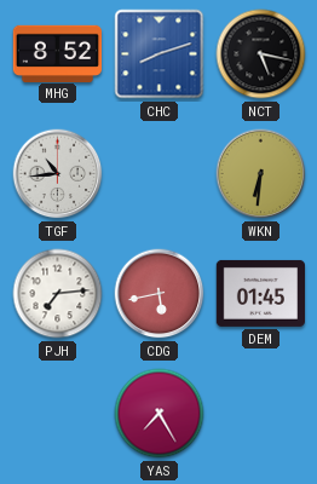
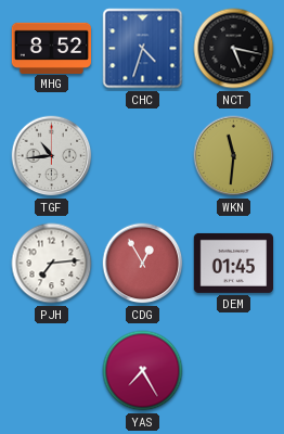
CHC: 8:12 -> 4:33
WKN: 6:31 -> 11:31
CDG: 5:43 -> 12:55
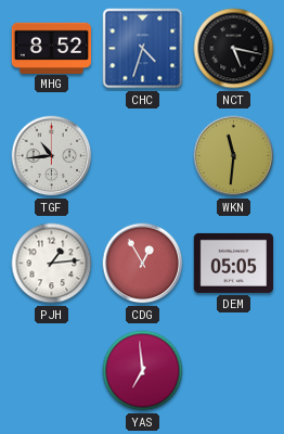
PJH: 7:14 -> 1:14
DEM: 01:45 -> 05:05
YAS: 7:25 -> 6:59
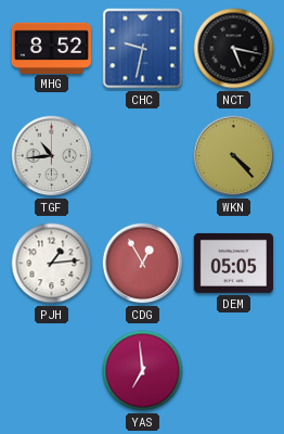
CHC: 4:33 -> 9:32
WKN: 11:31 -> 4:23
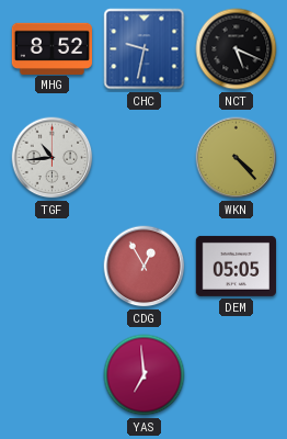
NCT: 5:17 -> 5:19
PJH: 1:14 -> none
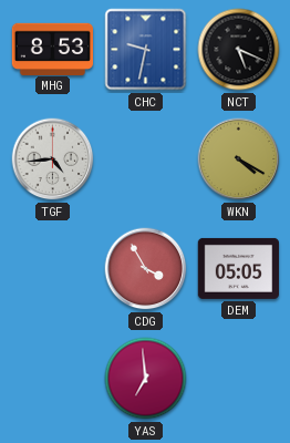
MHG: 8:52 -> 8:53
TGF: 10:44 -> 4:44
WKN: 4:23 -> 4:20
CDG: 12:55 -> 3:55
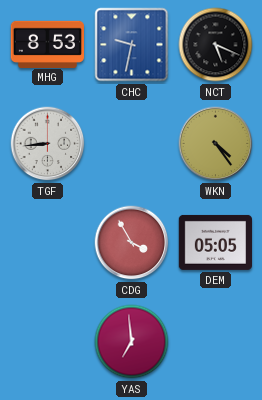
TGF: 4:44 -> 8:44
WKN: 4:20 -> 4:24
